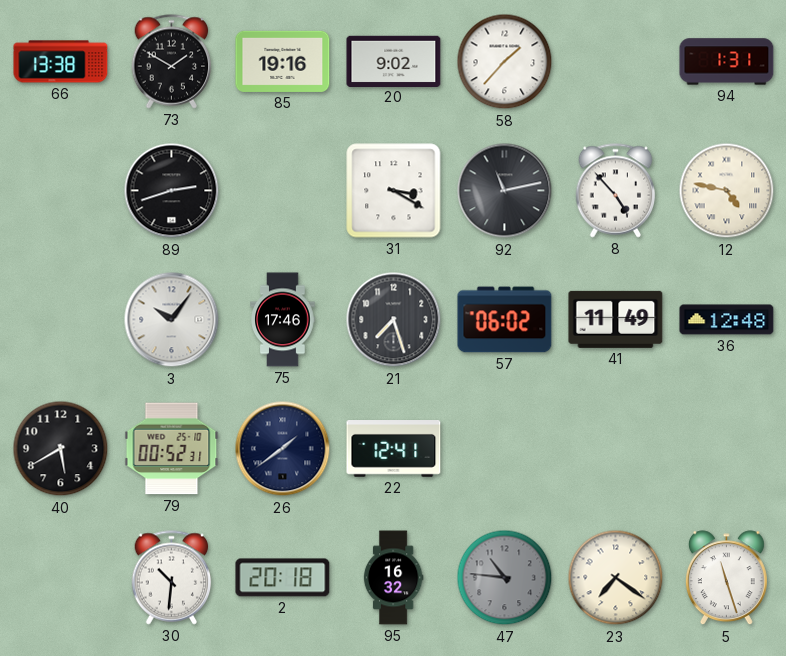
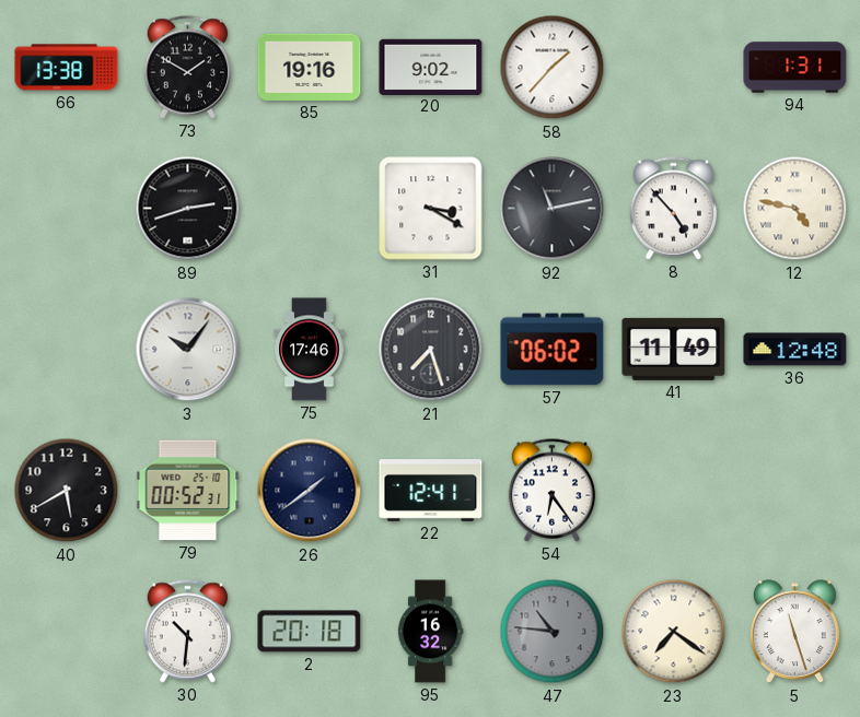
54: none -> 6:24
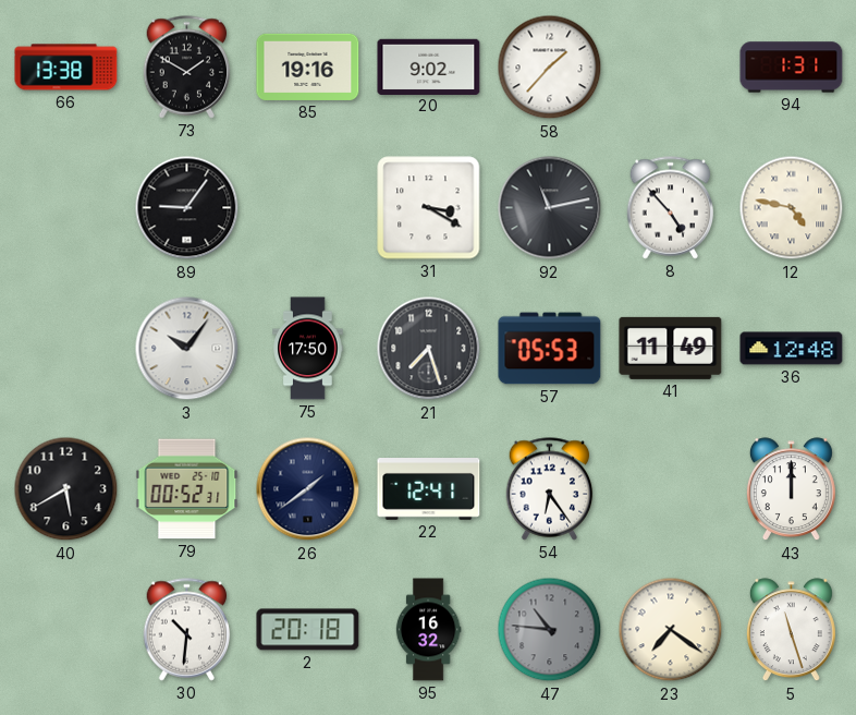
89: 2:42 -> 9:06
75: 17:46 -> 17:50
57: 06:02 -> 05:53
43: none -> 12:00
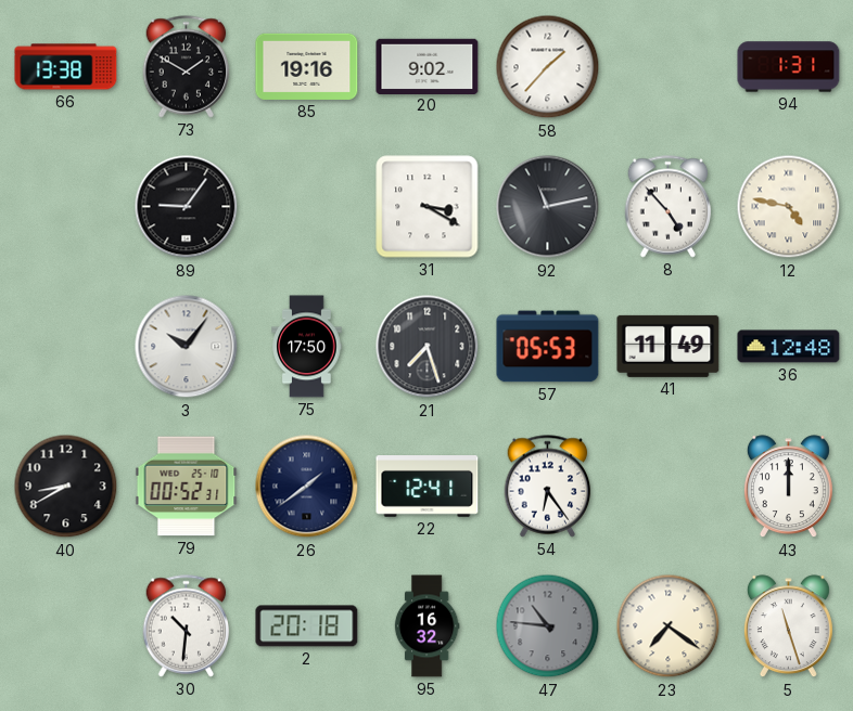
40: 5:40 -> 8:40
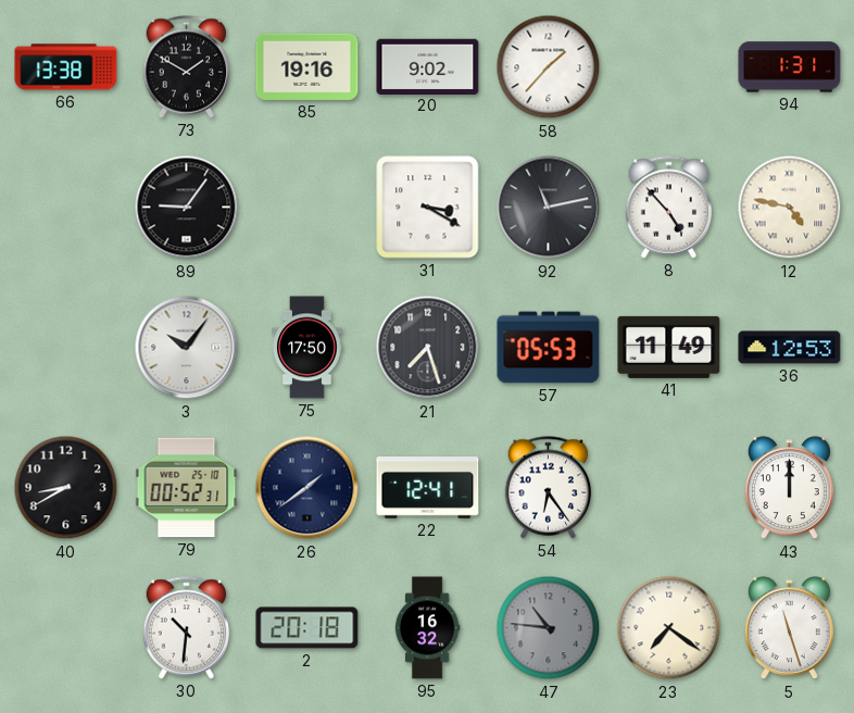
36: 12:48 -> 12:53
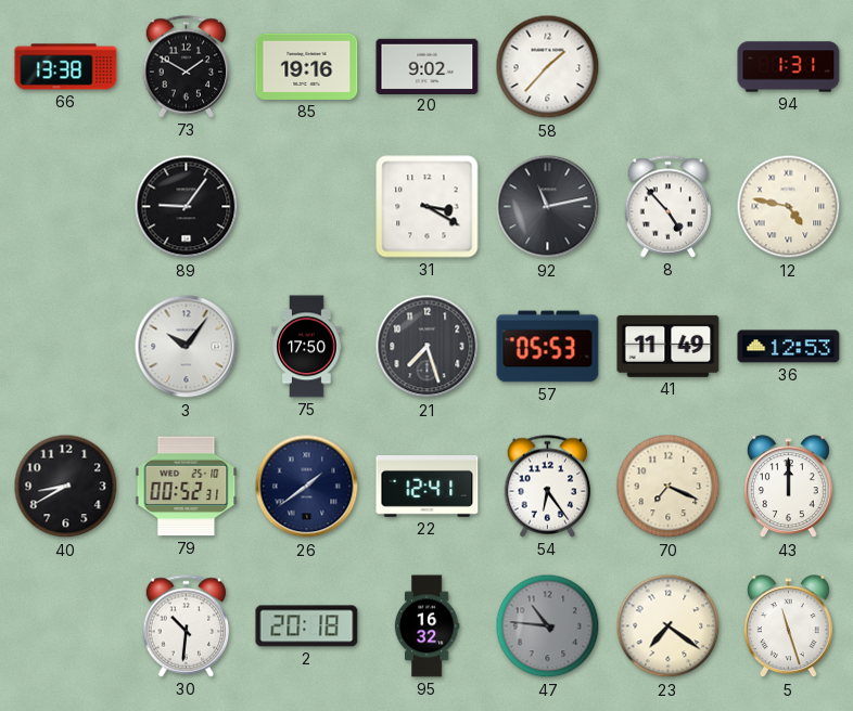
70: none -> 7:19
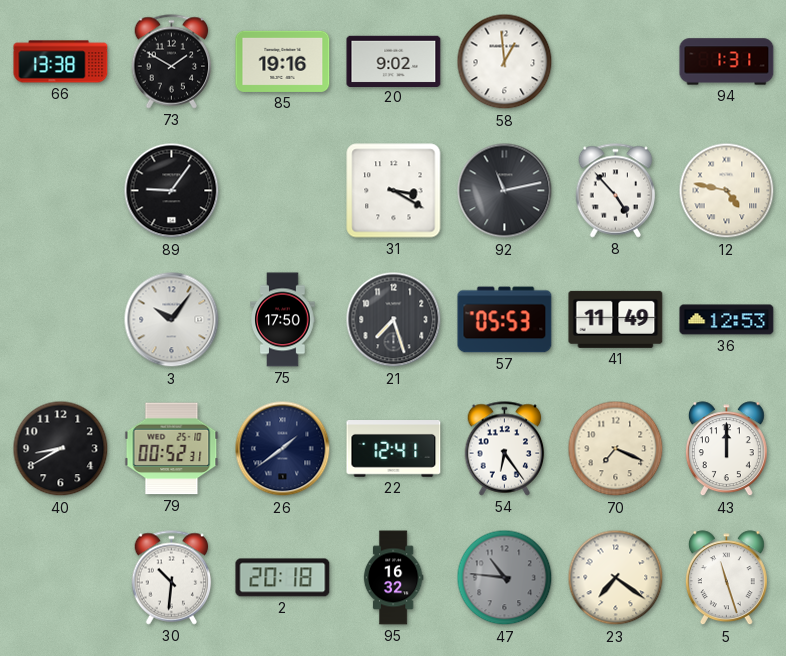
58: 1:37 -> 12:59
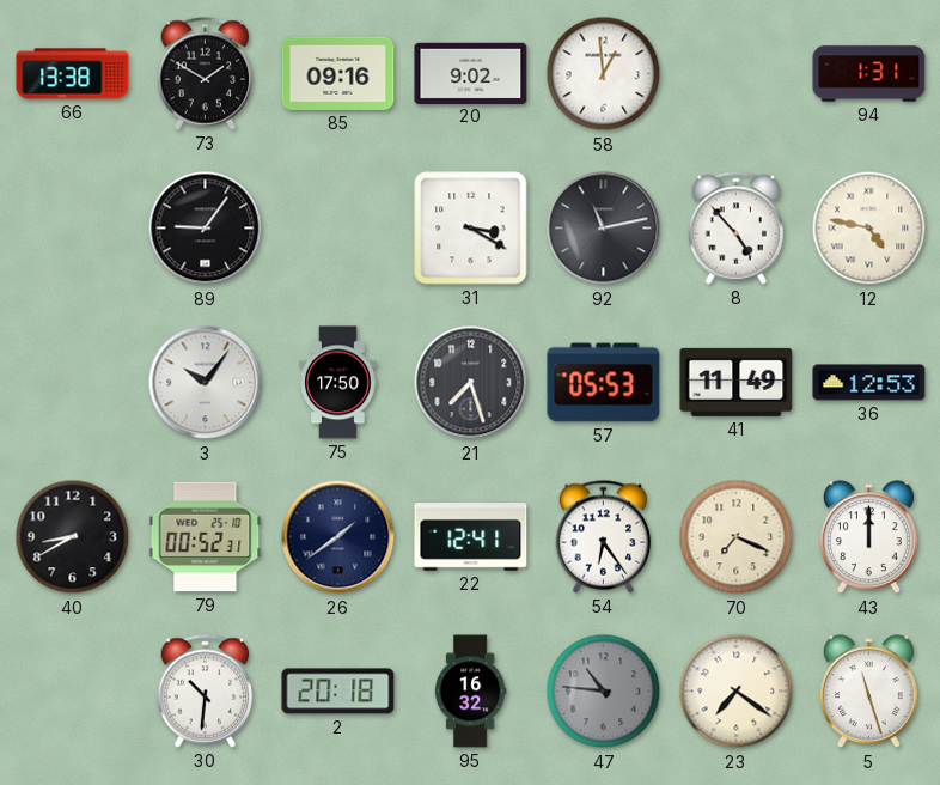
85: 19:16 -> 09:16
